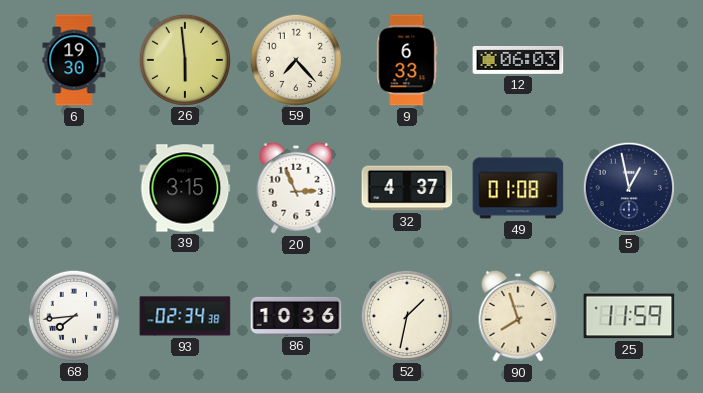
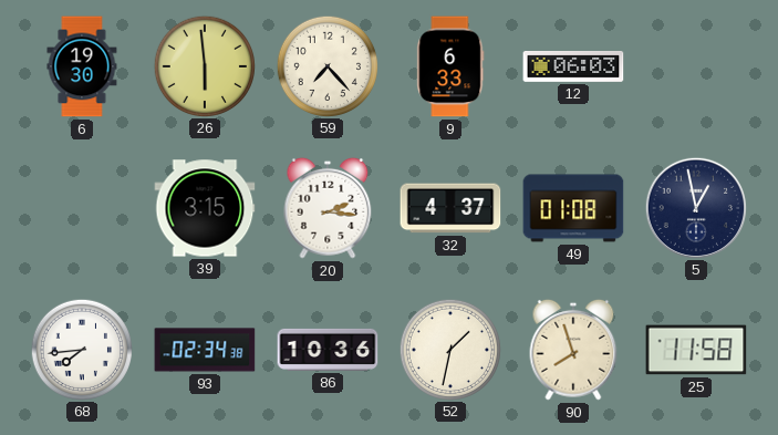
20: 2:56 -> 2:16
25: 11:59 -> 11:58
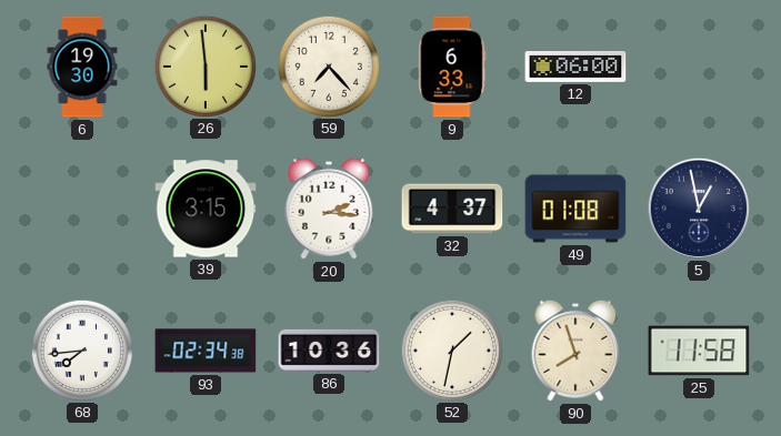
12: 06:03 -> 06:00
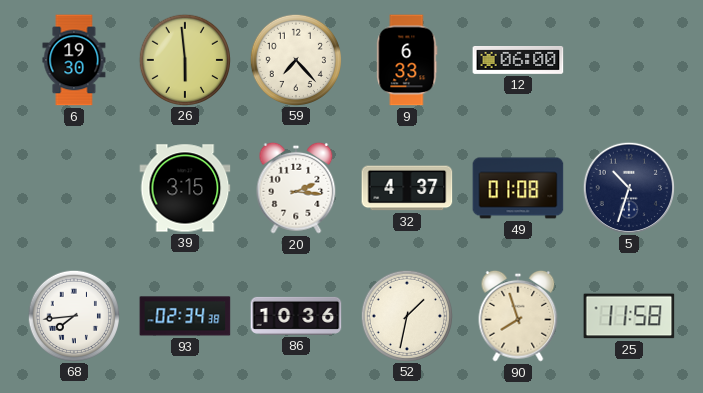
5: 12:58 -> 10:33
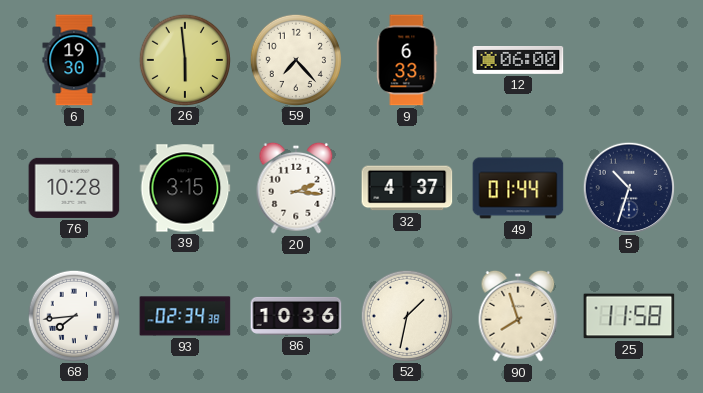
76: none -> 10:28
49: 01:08 -> 01:44
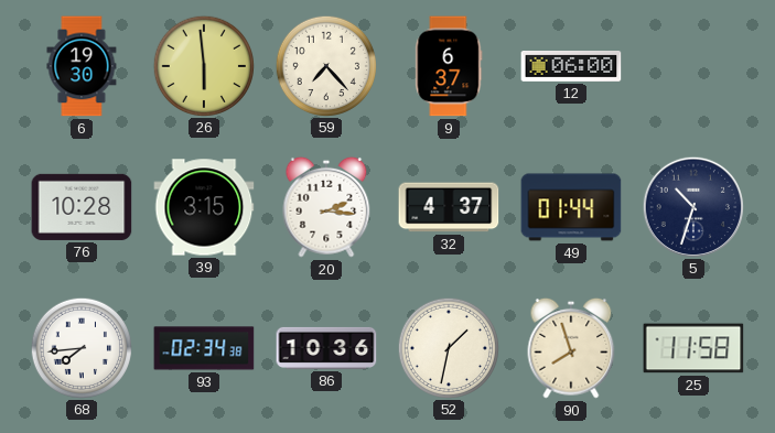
9: 6:33 -> 6:37
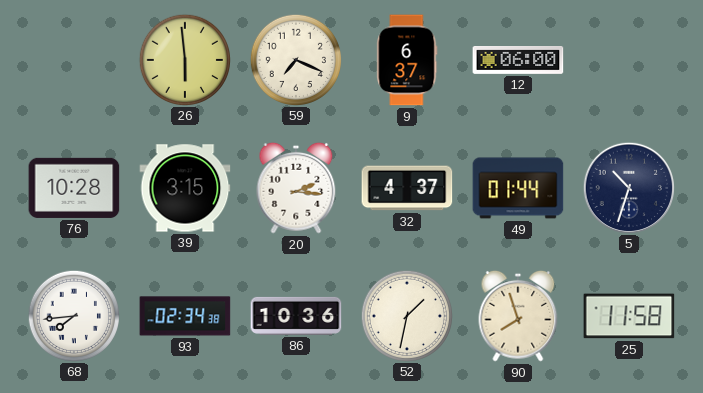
6: 19:30 -> none
59: 7:23 -> 7:19
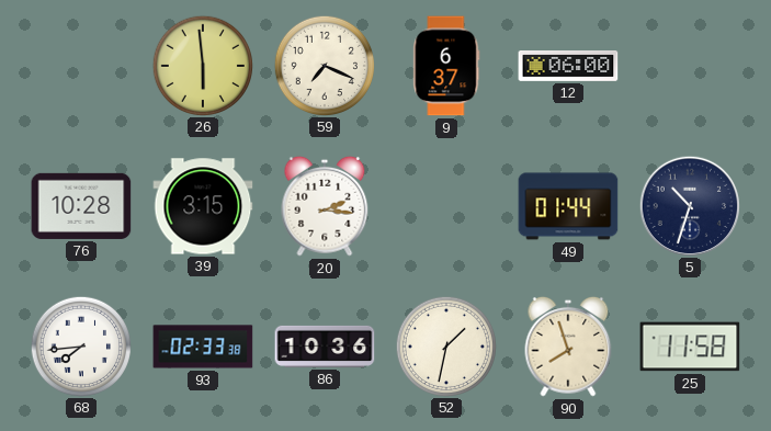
32: 4:37 -> none
93: 02:34 -> 02:33
